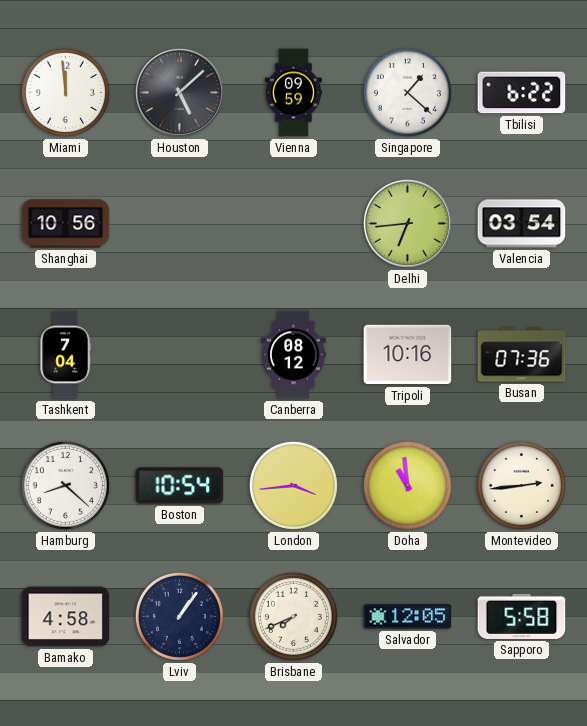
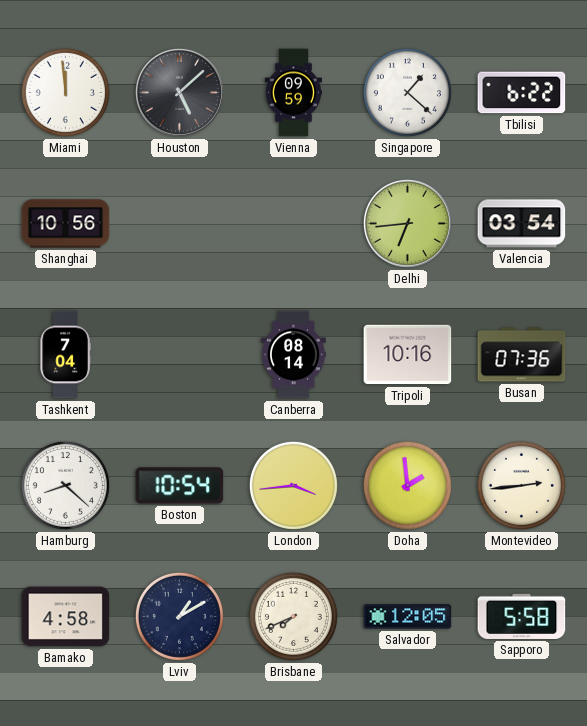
Canberra: 08:12 -> 08:14
Doha: 10:59 -> 1:59
Lviv: 1:06 -> 1:10
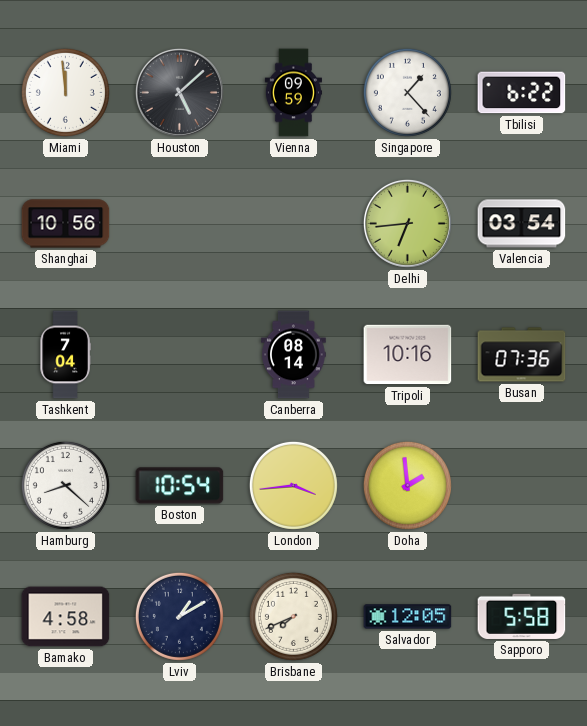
Singapore: 1:22 -> 1:23
Montevideo: 2:44 -> none
